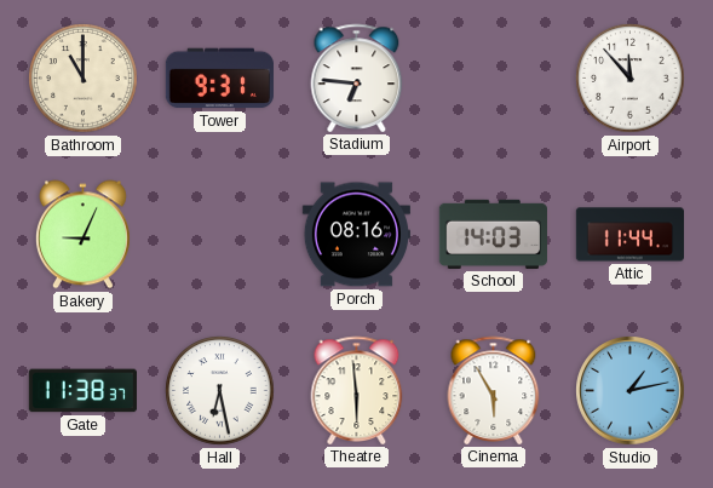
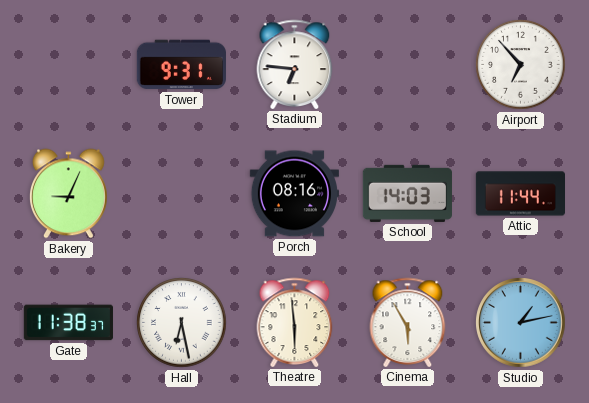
Bathroom: 11:00 -> none
Airport: 11:53 -> 6:53
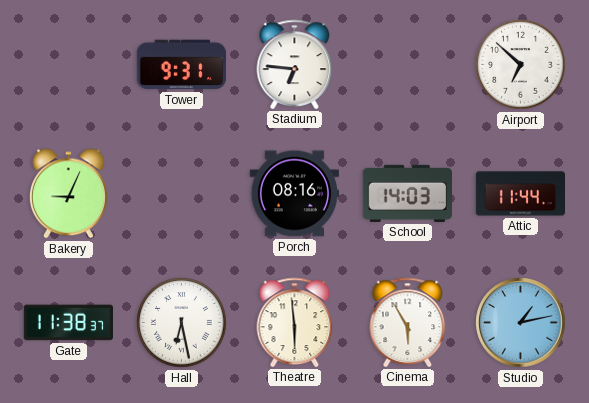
Airport: 6:53 -> 6:52
